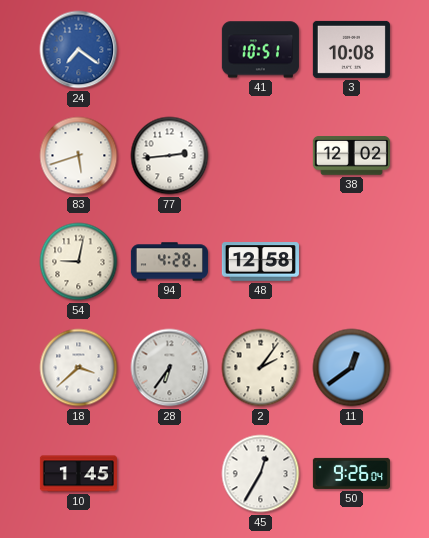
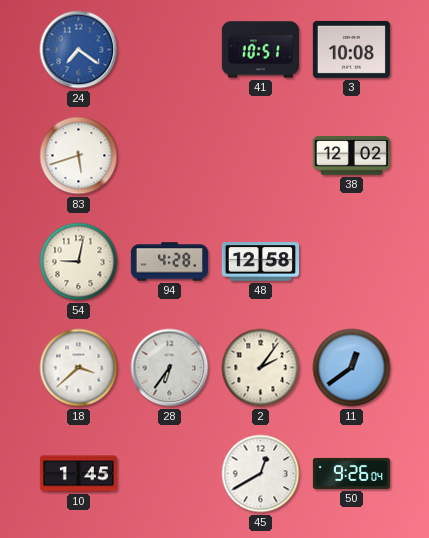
77: 2:44 -> none
45: 12:35 -> 12:40
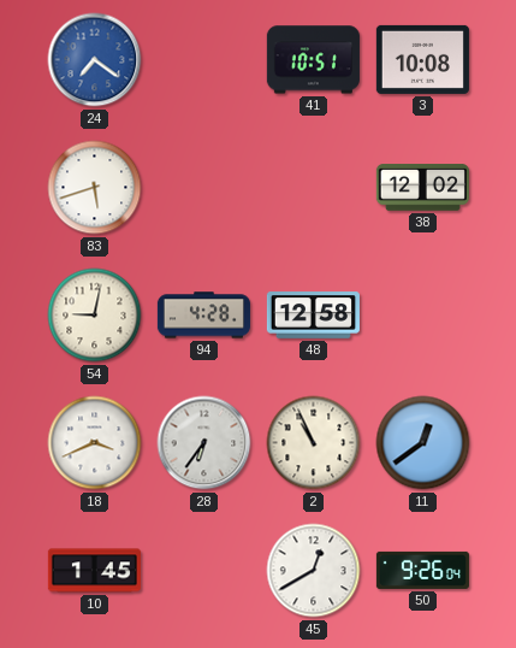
18: 3:38 -> 3:41
2: 2:06 -> 10:56
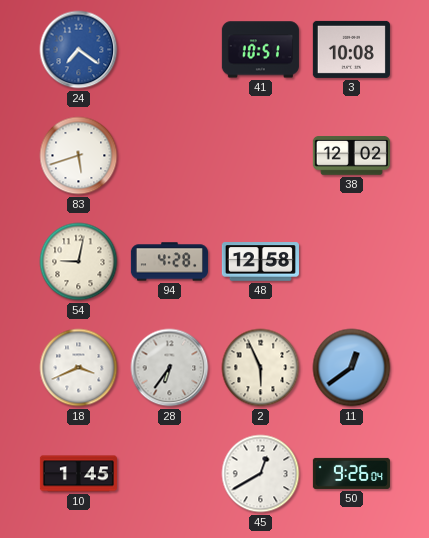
2: 10:56 -> 5:56
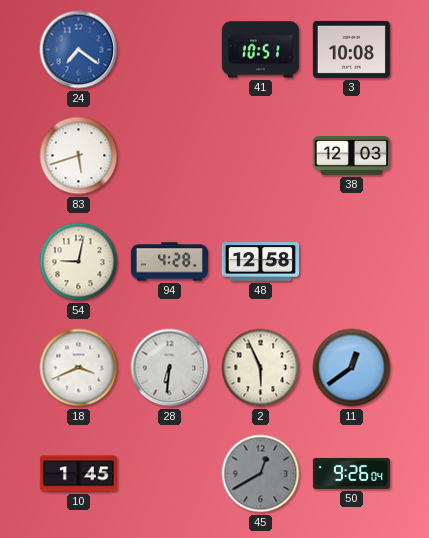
38: 12:02 -> 12:03
28: 6:36 -> 6:31
45 dial: white -> grey
